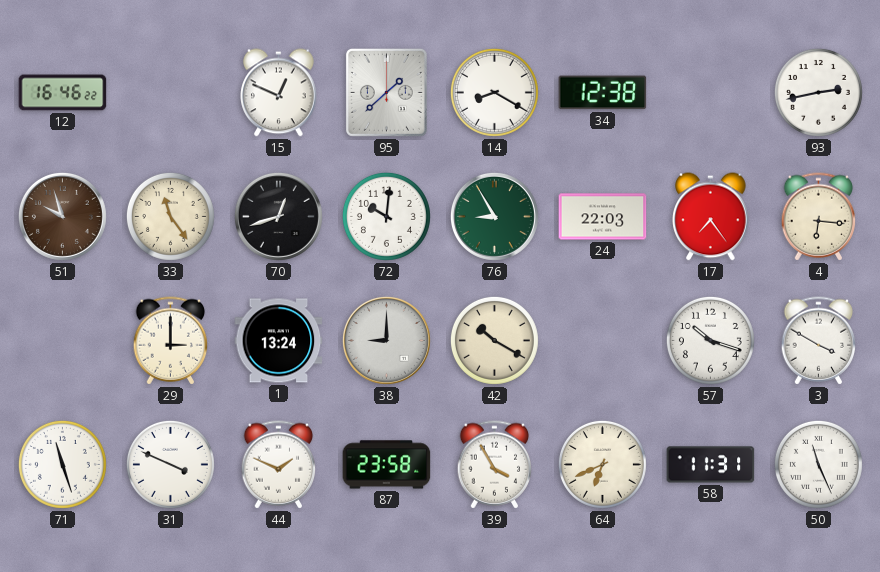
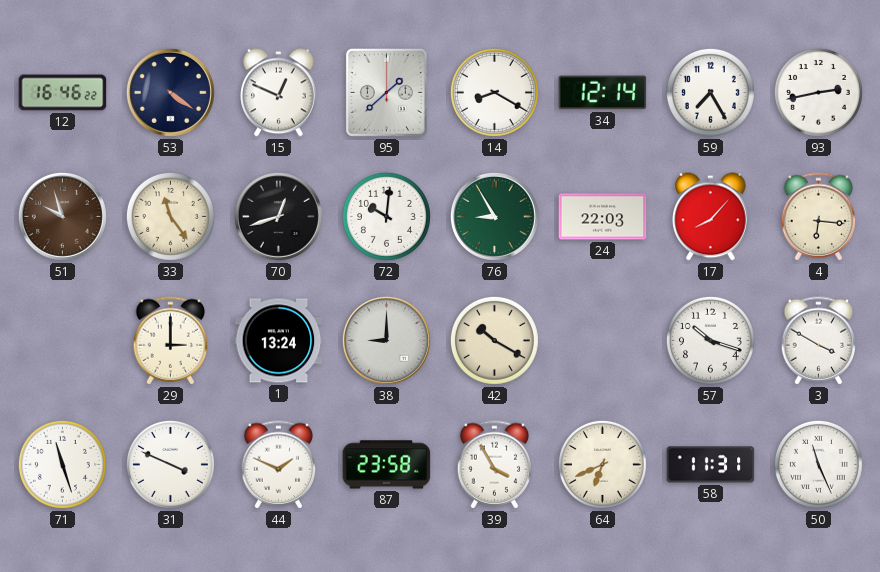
53: none -> 4:21
34: 12:38 -> 12:14
59: none -> 7:25
17: 7:24 -> 8:07
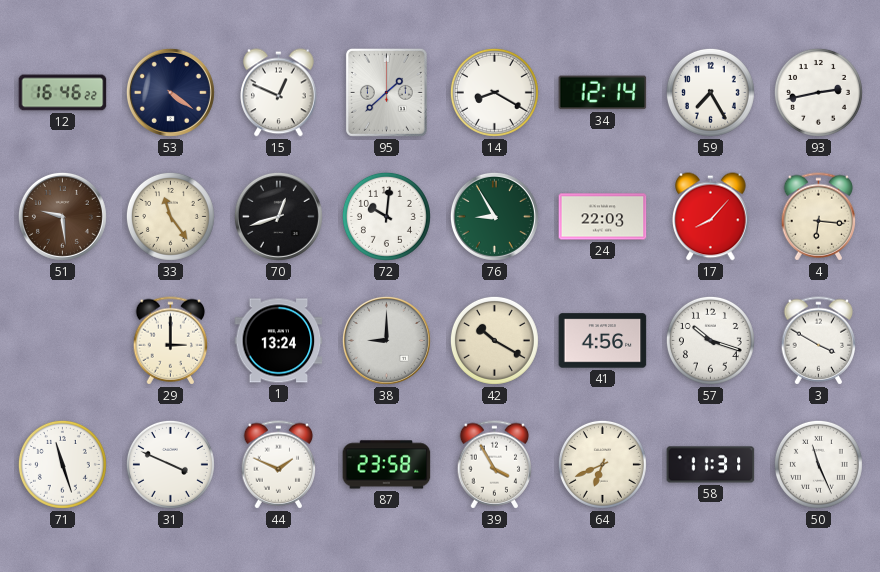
51: 9:57 -> 9:29
41: none -> 4:56
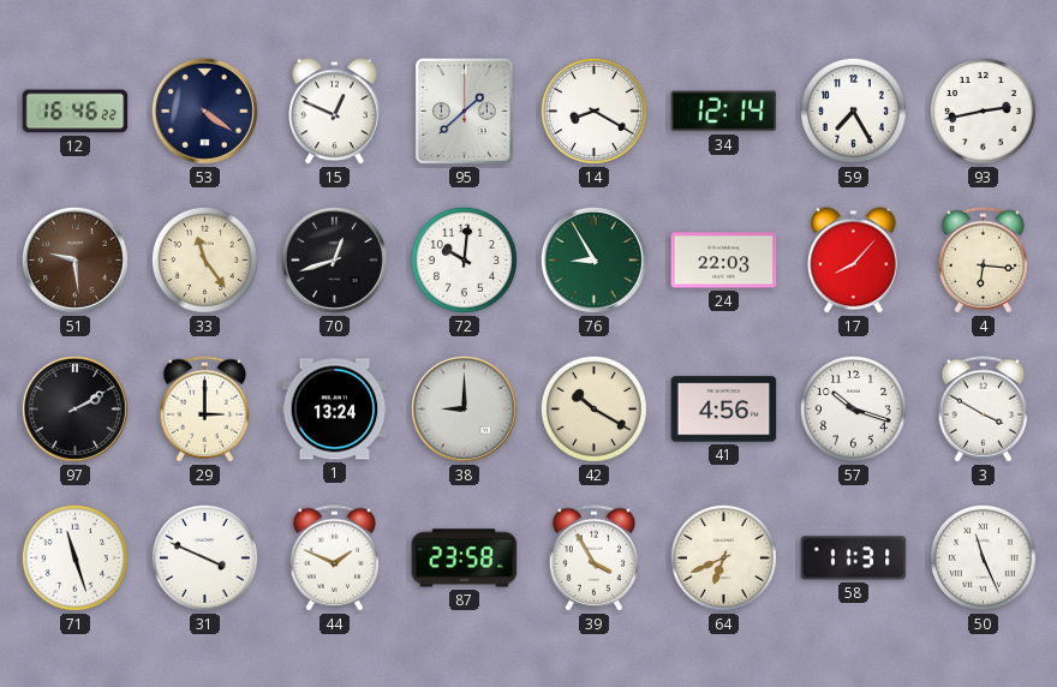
97: none -> 2:10
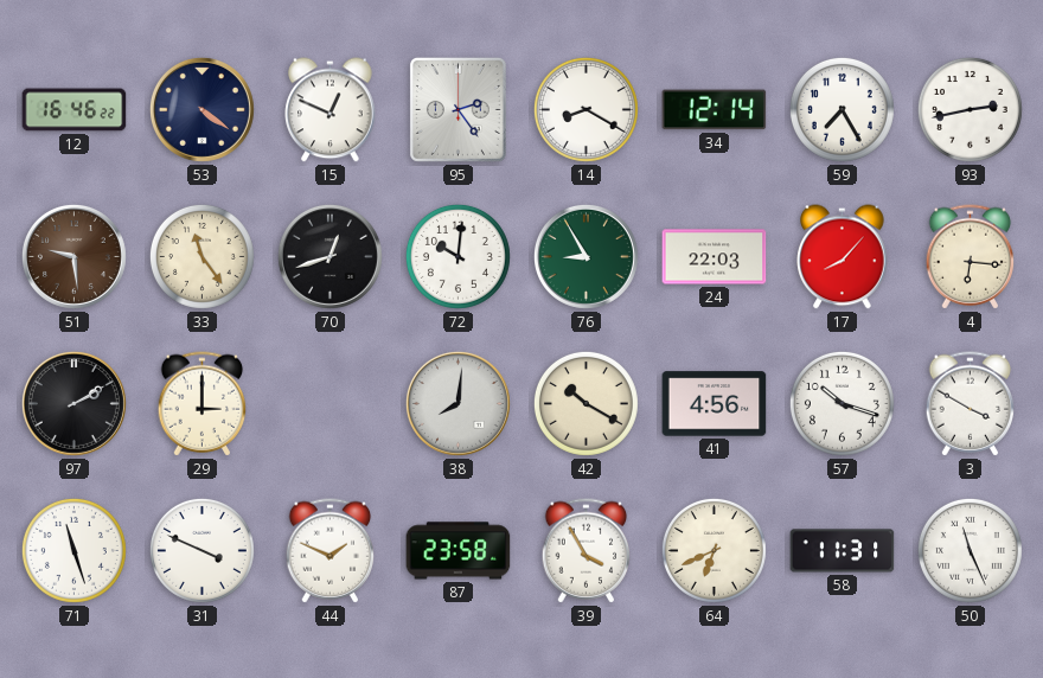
95: 1:38 -> 2:24
1: 13:24 -> none
38: 9:00 -> 8:01
